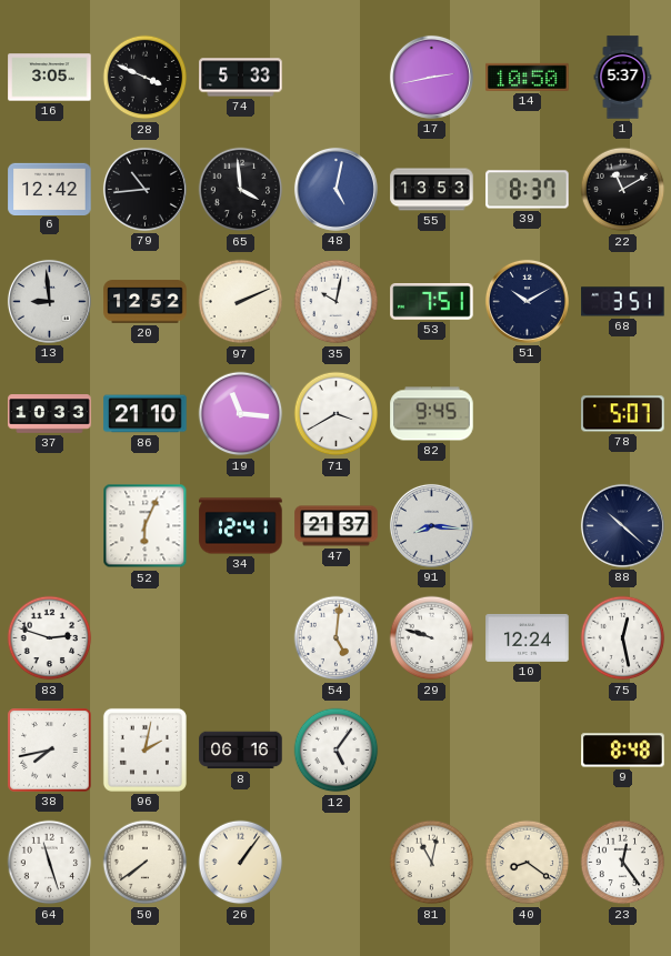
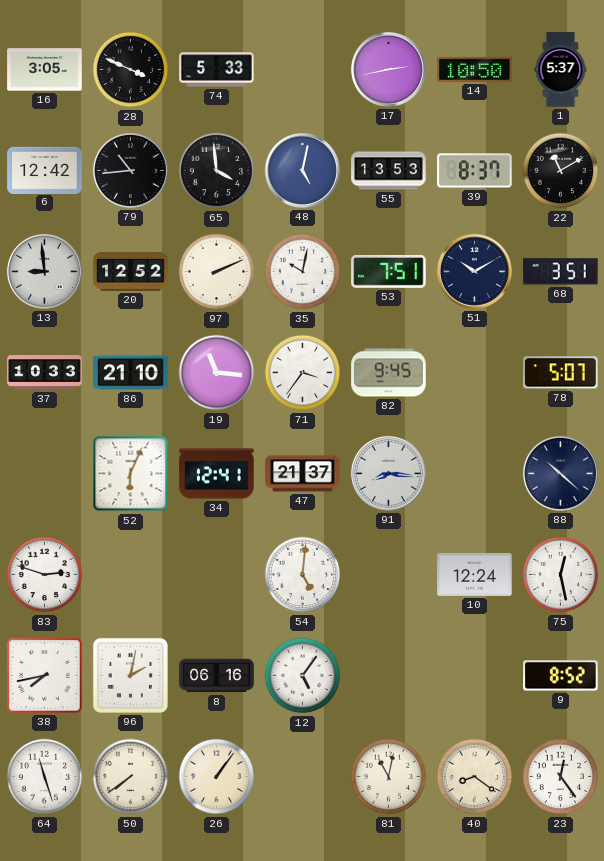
71: 3:40 -> 3:36
29: 9:48 -> none
9: 8:48 -> 8:52
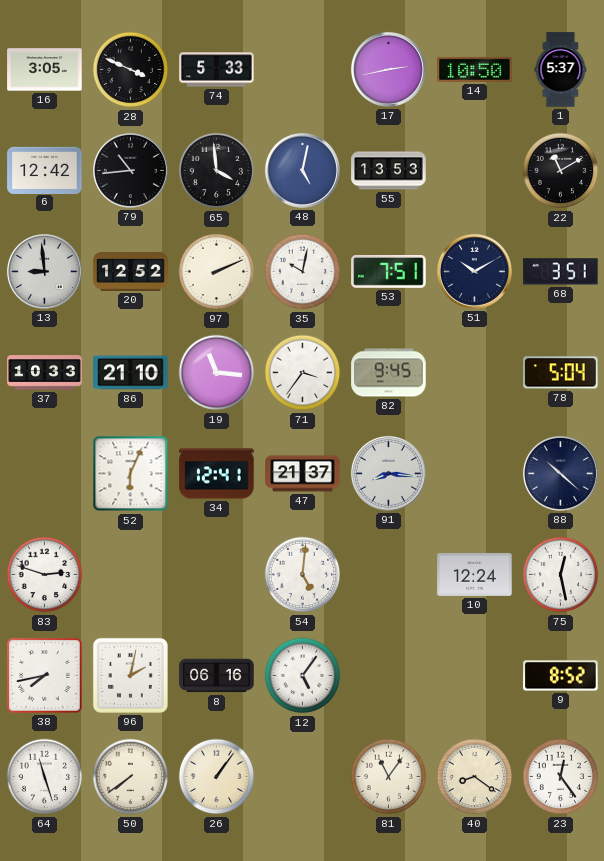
39: 8:37 -> none
78: 5:07 -> 5:04
81: 11:02 -> 11:06
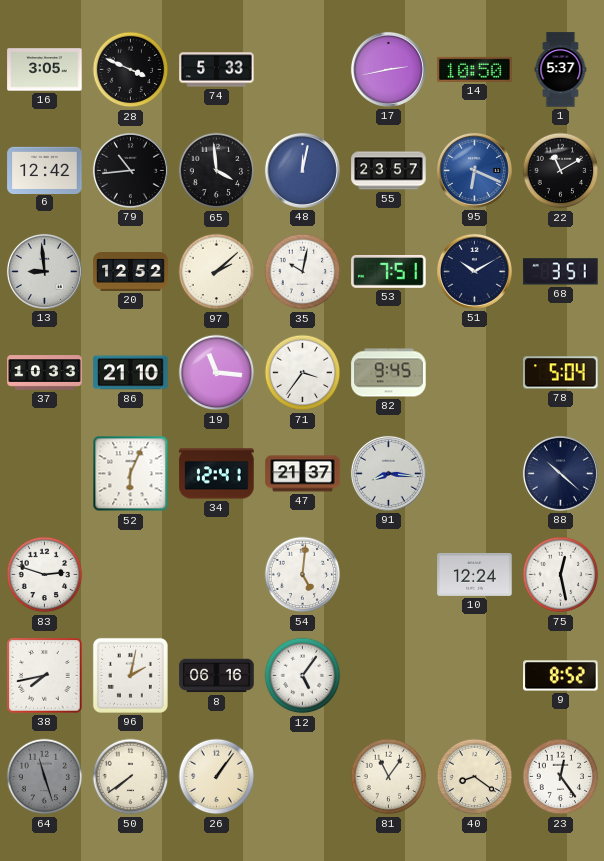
48: 5:02 -> 12:02
55: 13:53 -> 23:57
95: none -> 6:19
97: 2:11 -> 2:08
64 dial: white -> grey
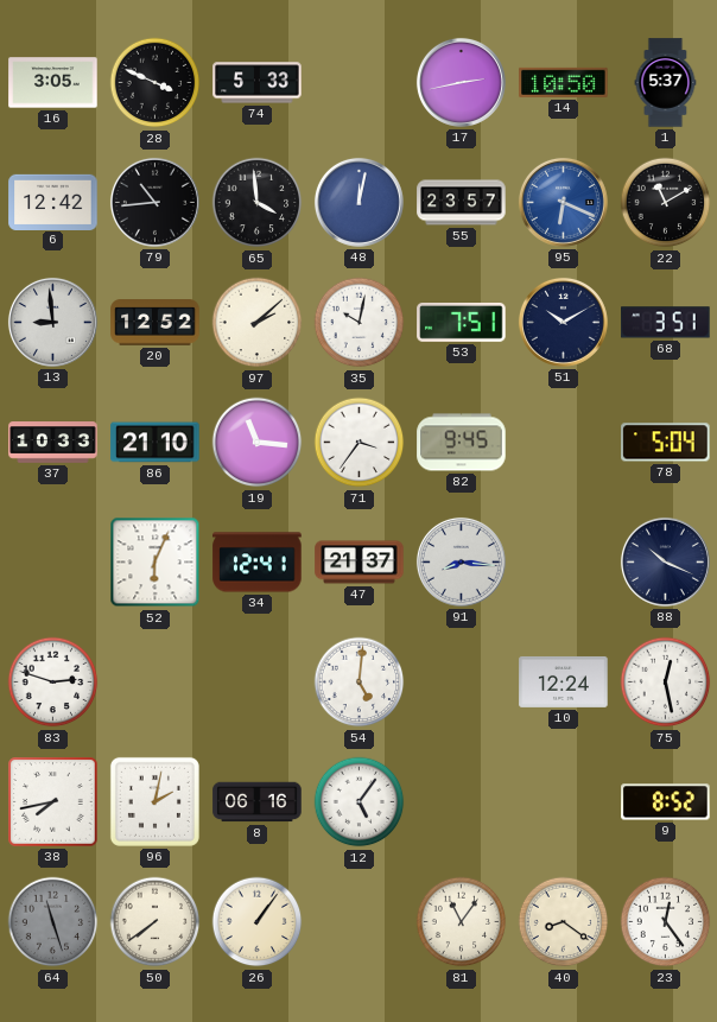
88: 10:22 -> 10:19
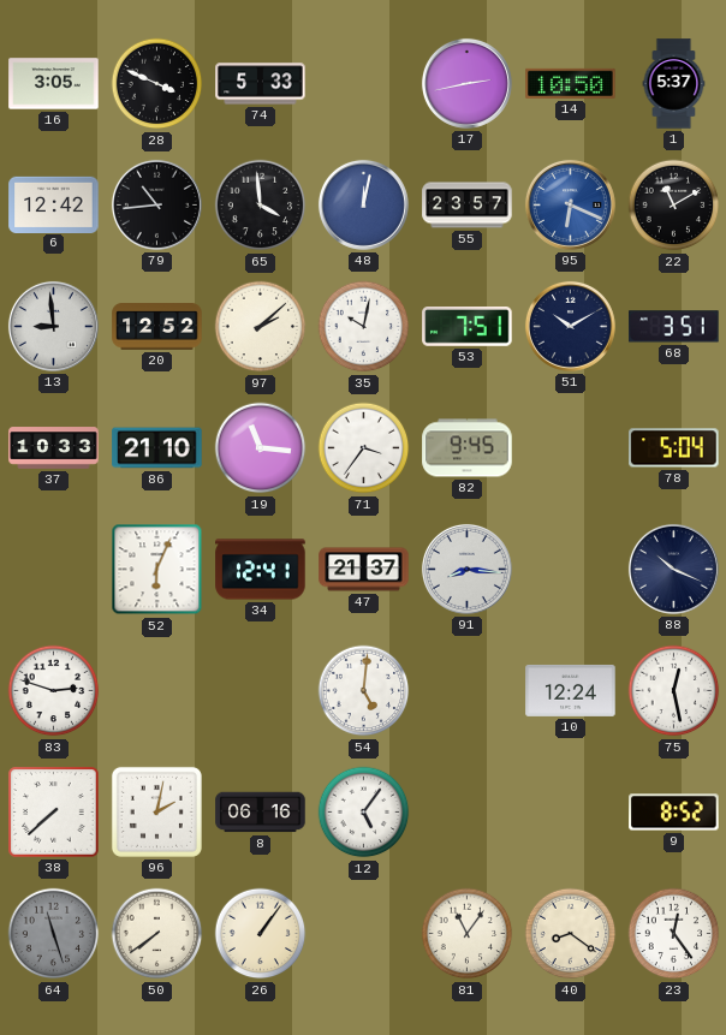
38: 7:43 -> 7:38
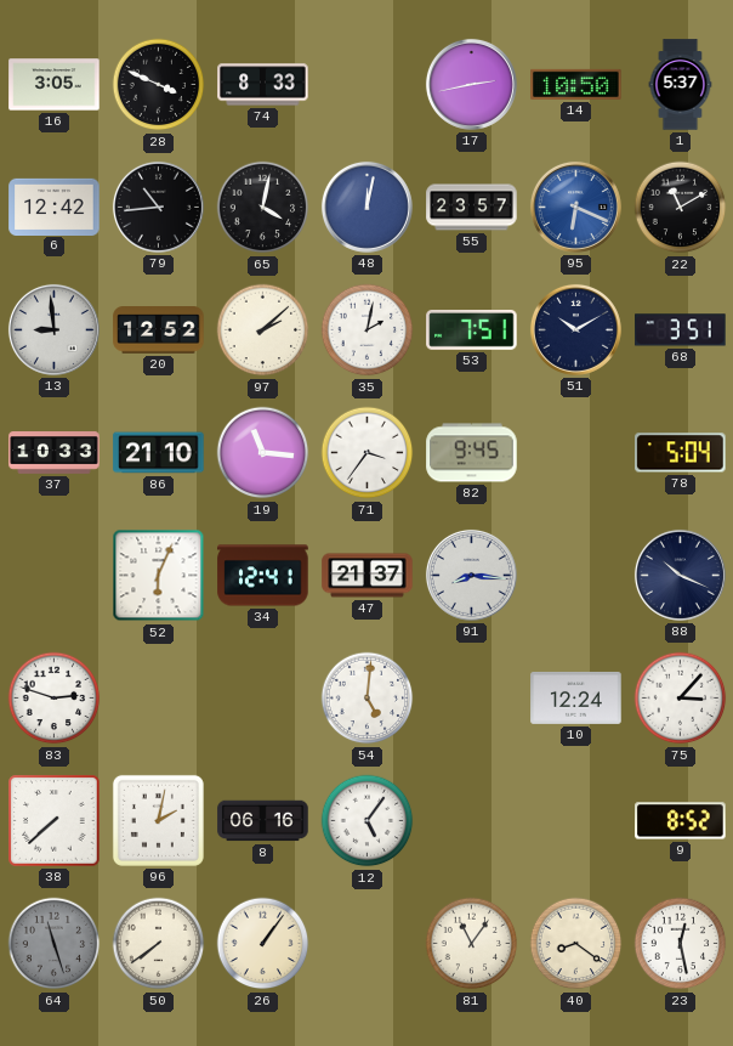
74: 5:33 -> 8:33
65: 3:59 -> 4:02
35: 10:02 -> 2:02
75: 12:28 -> 3:07
23: 12:24 -> 12:28
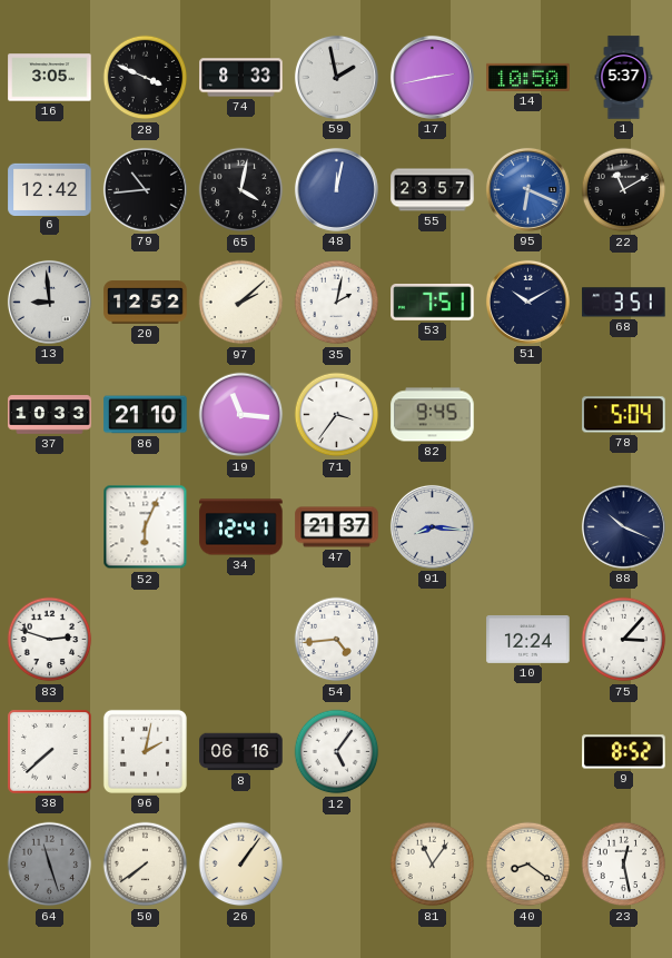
59: none -> 1:58
54: 5:01 -> 4:44
